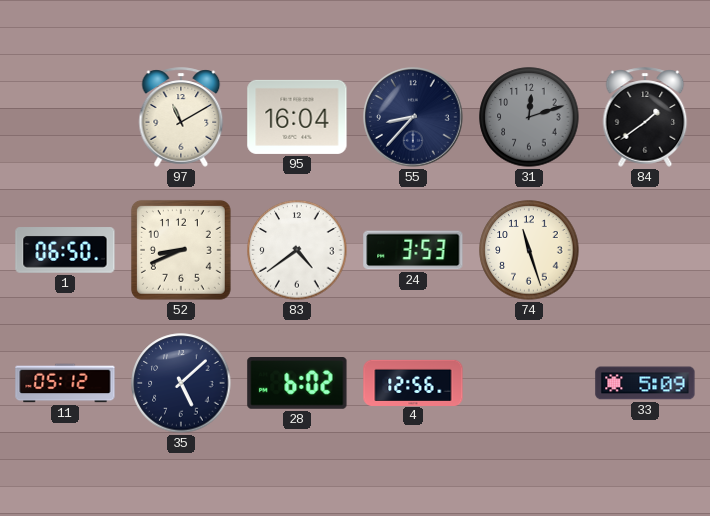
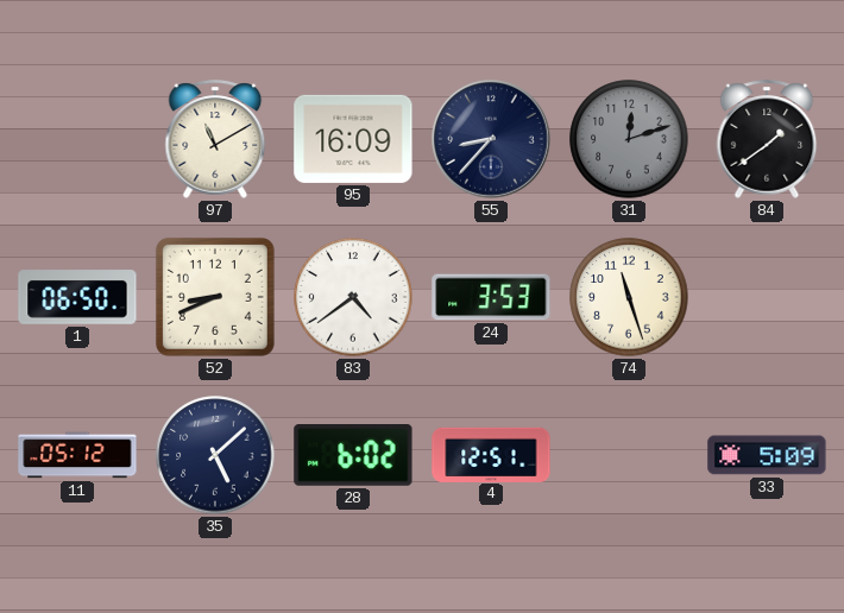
95: 16:04 -> 16:09
4: 12:56 -> 12:51
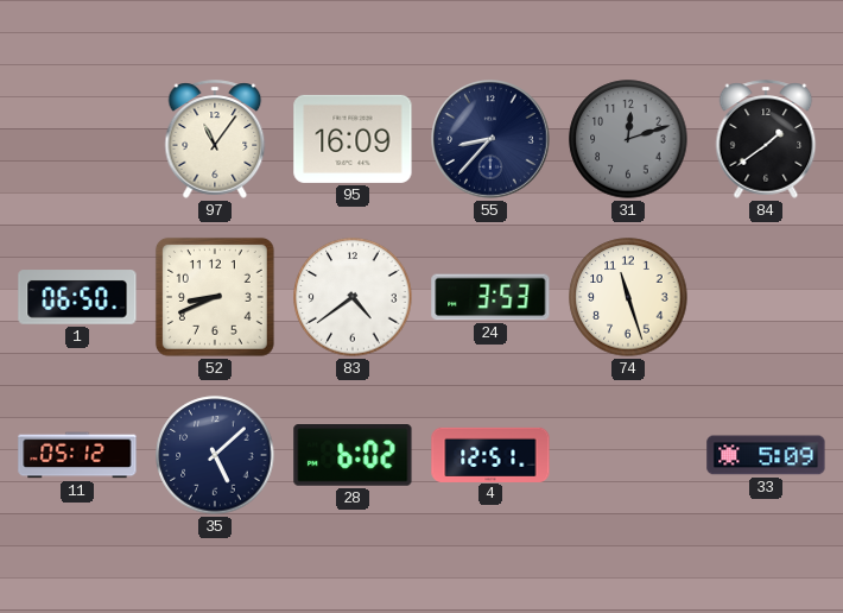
97: 11:10 -> 11:06
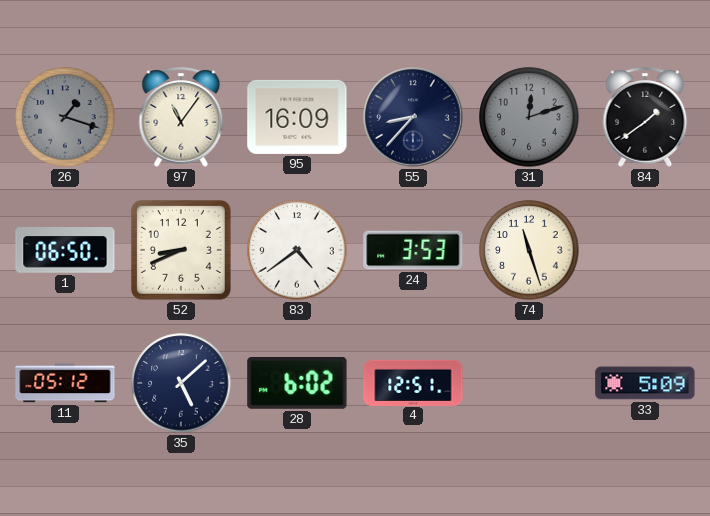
26: none -> 1:18
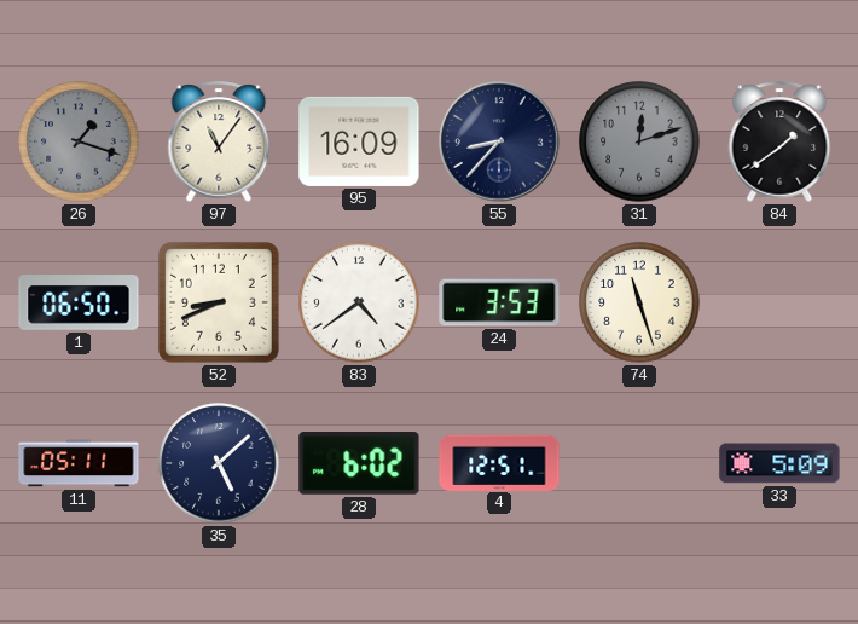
11: 05:12 -> 05:11
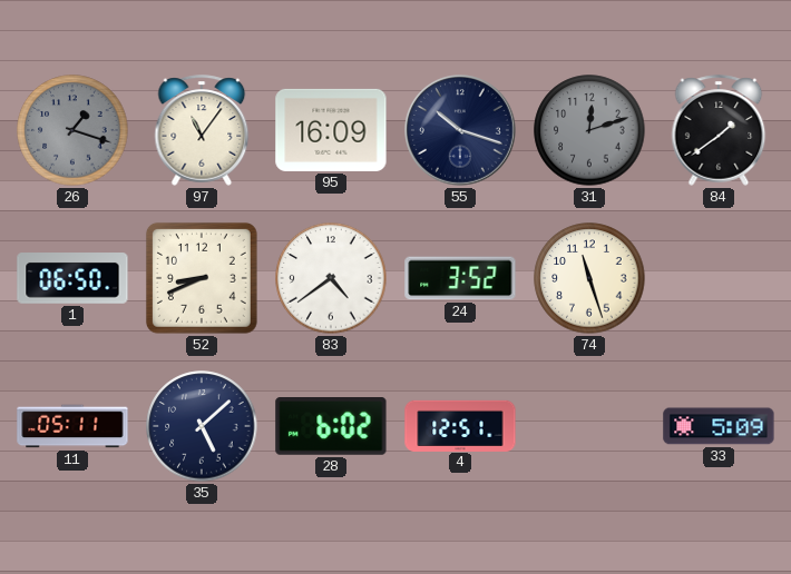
55: 8:37 -> 10:18
24: 3:53 -> 3:52
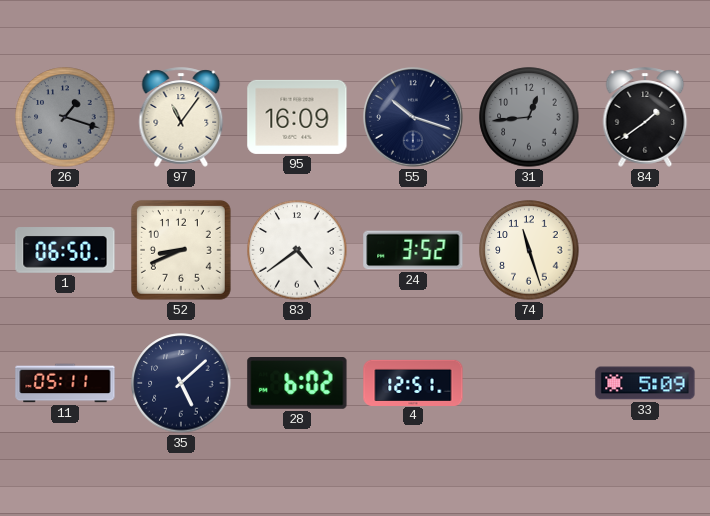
31: 12:12 -> 12:44
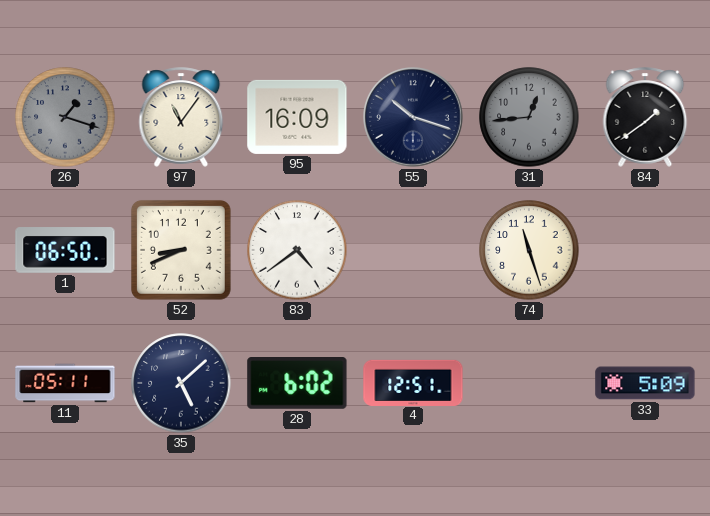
24: 3:52 -> none
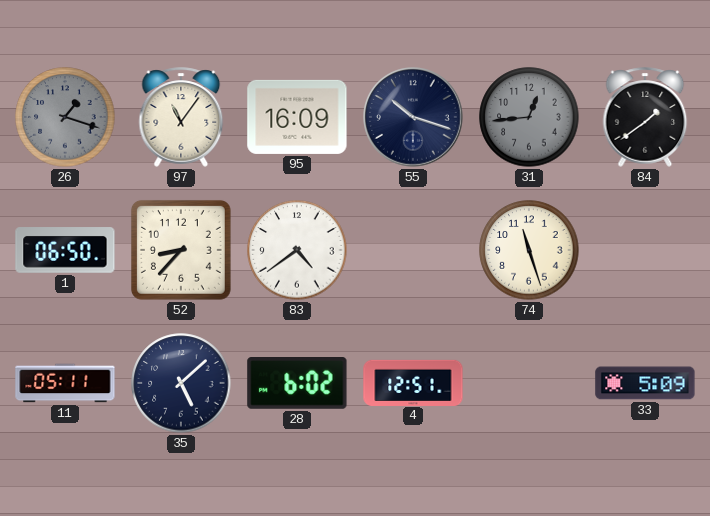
52: 8:41 -> 8:37
